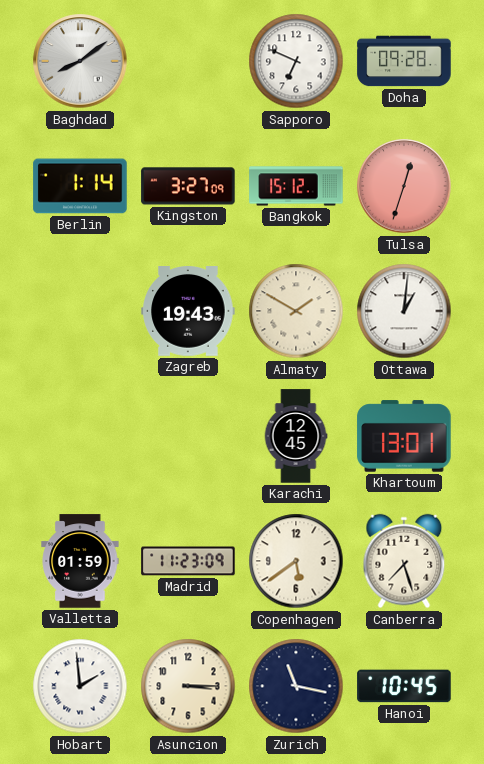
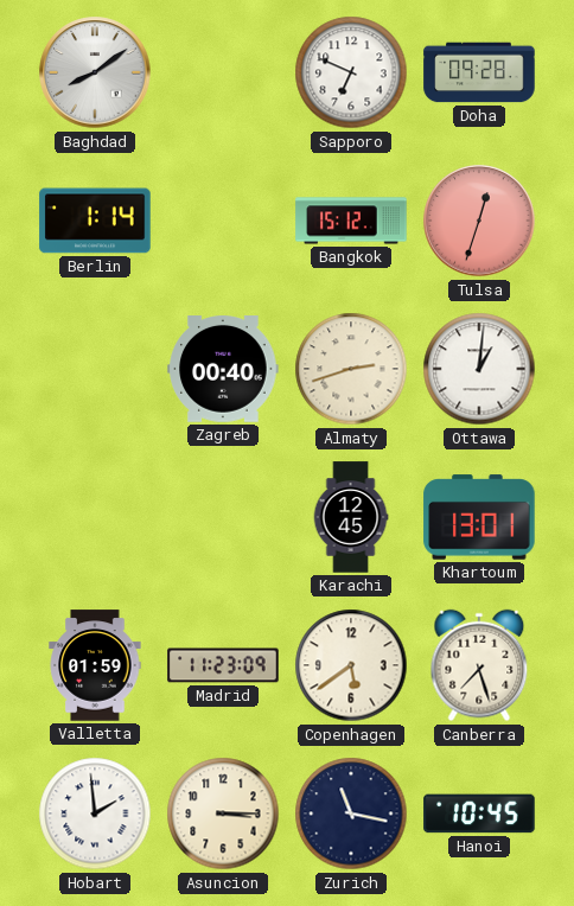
Kingston: 3:27 -> none
Zagreb: 19:43 -> 00:40
Almaty: 1:50 -> 2:42
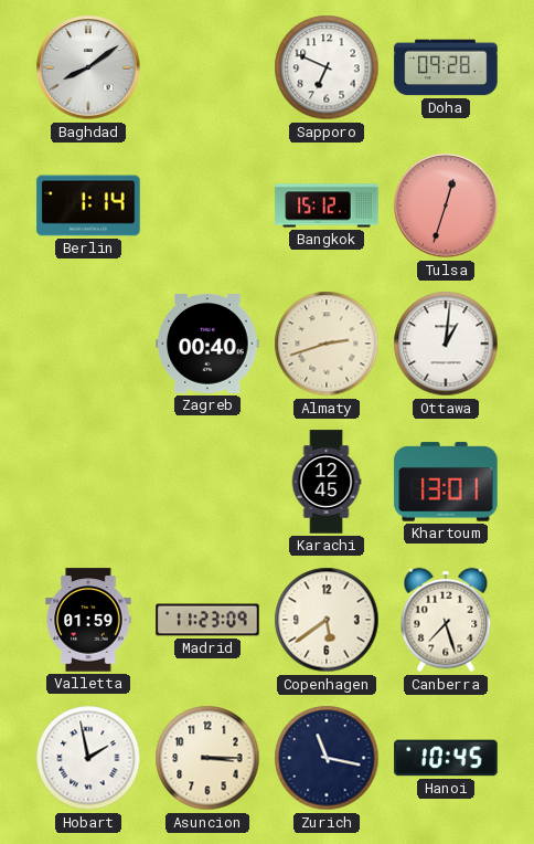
Hobart: 1:59 -> 1:58
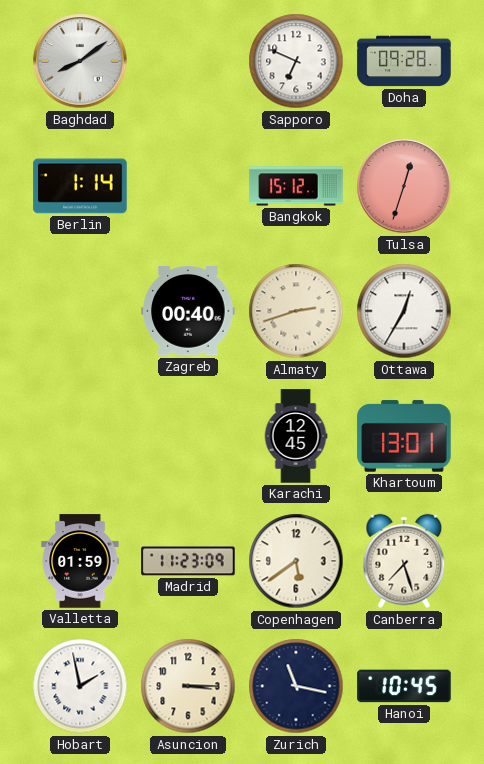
Ottawa: 1:01 -> 12:35
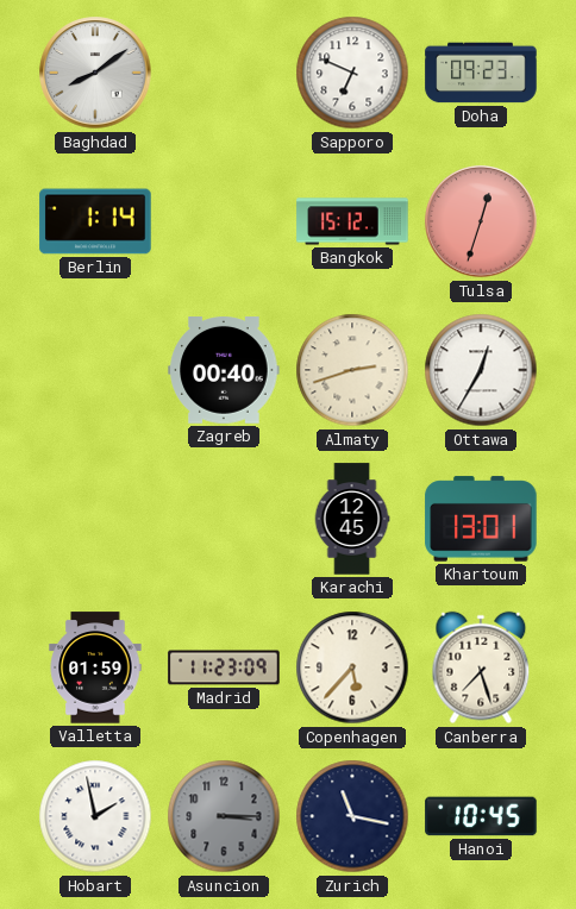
Doha: 09:28 -> 09:23
Copenhagen: 5:39 -> 5:37
Asuncion dial: cream -> grey
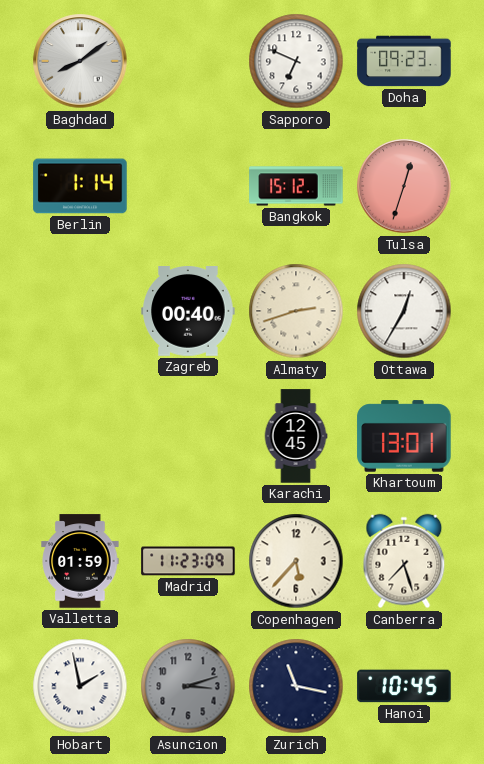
Asuncion: 3:15 -> 3:12
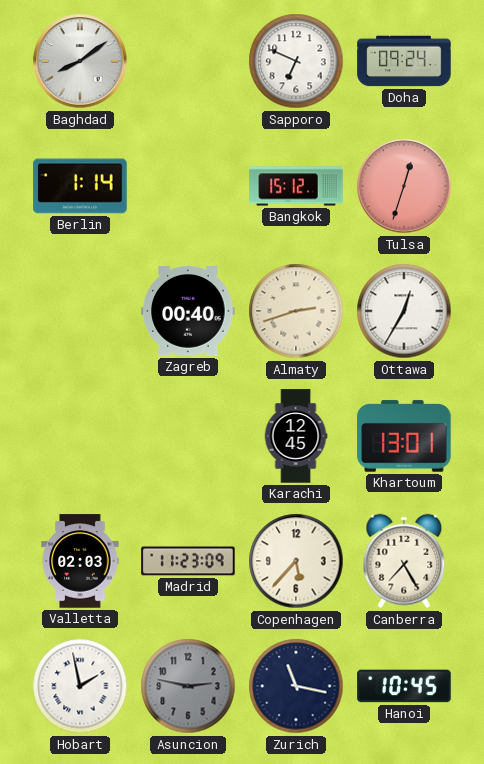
Doha: 09:23 -> 09:24
Valletta: 01:59 -> 02:03
Canberra: 7:27 -> 7:25
Asuncion: 3:12 -> 2:47
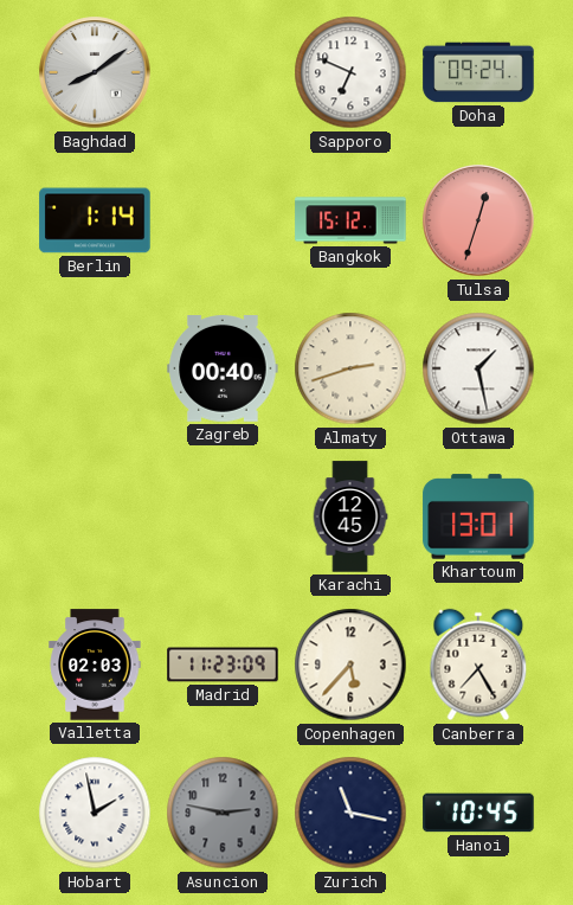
Ottawa: 12:35 -> 1:28
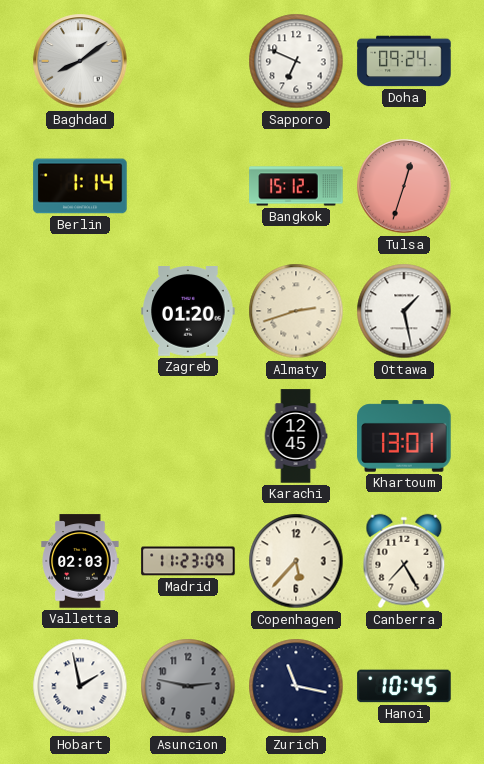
Zagreb: 00:40 -> 01:20
